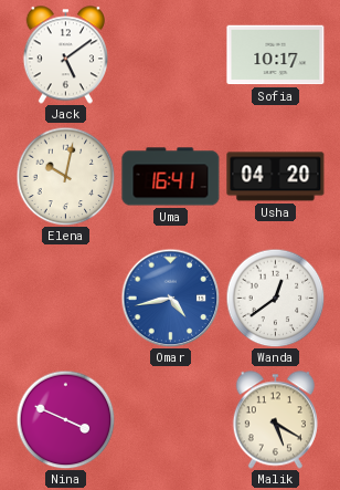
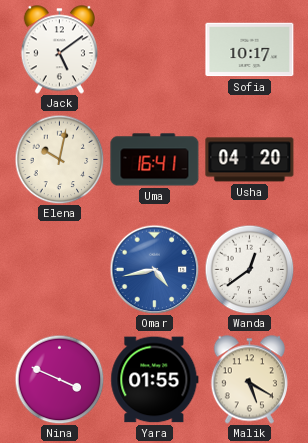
Yara: none -> 01:55
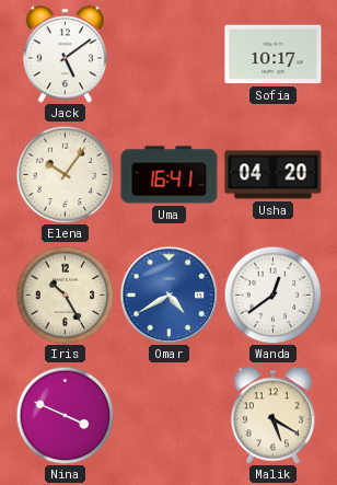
Elena: 10:02 -> 10:06
Iris: none -> 10:25
Omar: 4:43 -> 4:40
Yara: 01:55 -> none
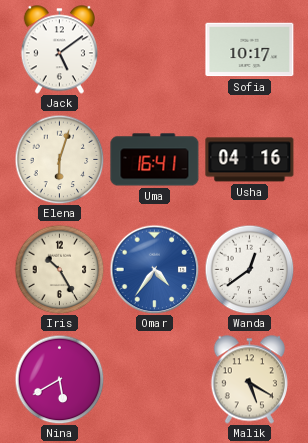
Elena: 10:06 -> 6:03
Usha: 04:20 -> 04:16
Omar: 4:40 -> 4:36
Nina: 3:49 -> 5:40
